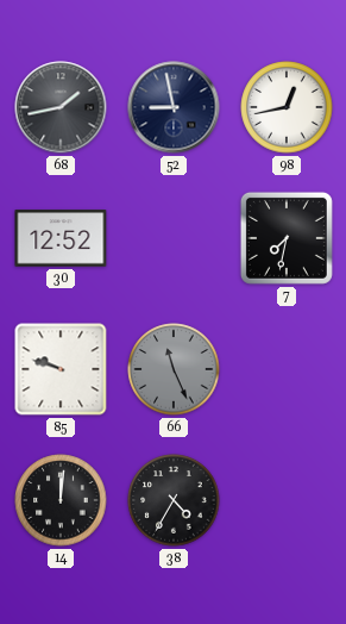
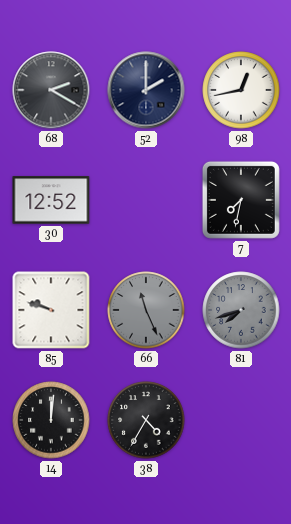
68: 1:43 -> 2:20
52: 8:58 -> 2:00
81: none -> 7:42
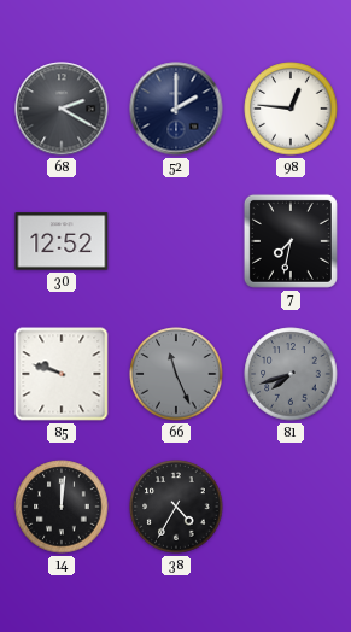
98: 12:43 -> 12:46
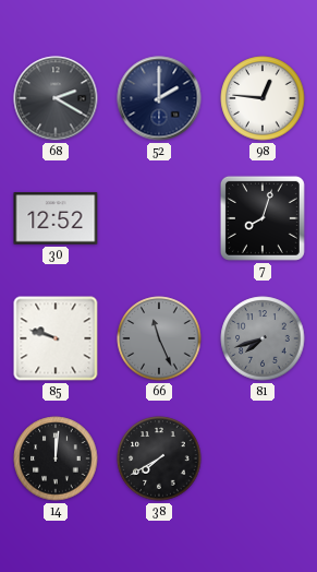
7: 7:32 -> 8:03
38: 4:35 -> 7:40
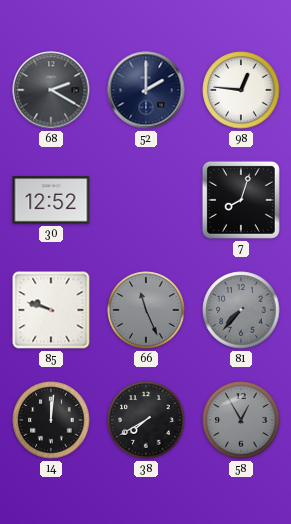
81: 7:42 -> 7:37
58: none -> 12:55
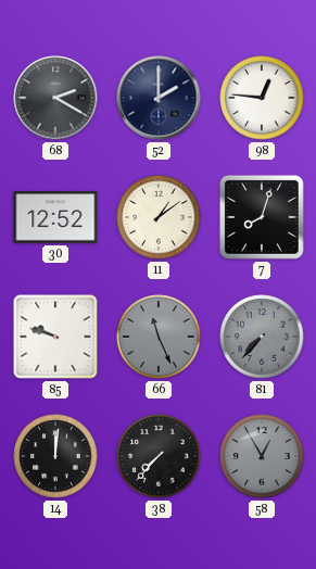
11: none -> 1:09
38: 7:40 -> 7:37
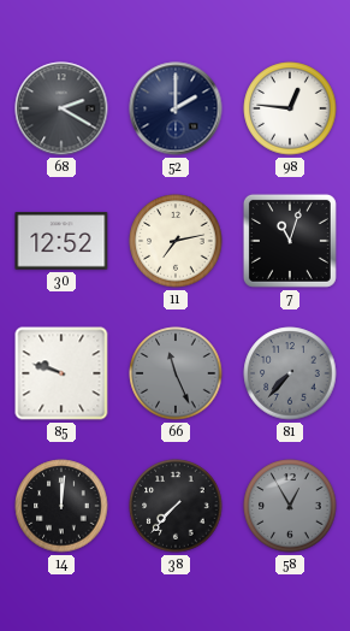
11: 1:09 -> 7:13
7: 8:03 -> 11:03
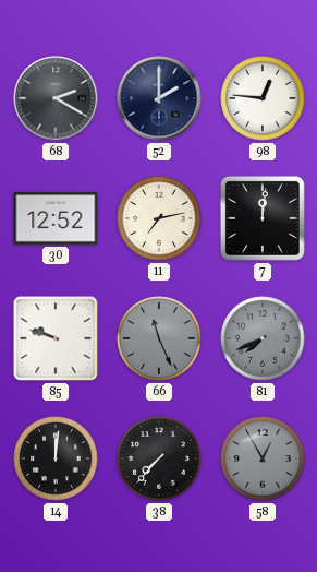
7: 11:03 -> 12:01
81: 7:37 -> 7:41
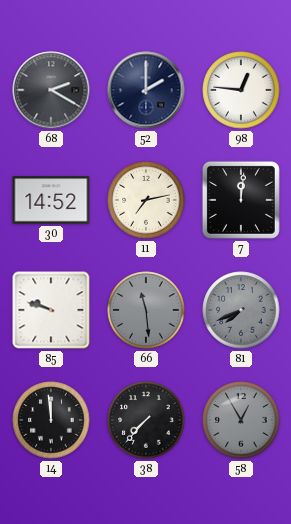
30: 12:52 -> 14:52
66: 11:26 -> 11:29
14: 12:01 -> 11:59
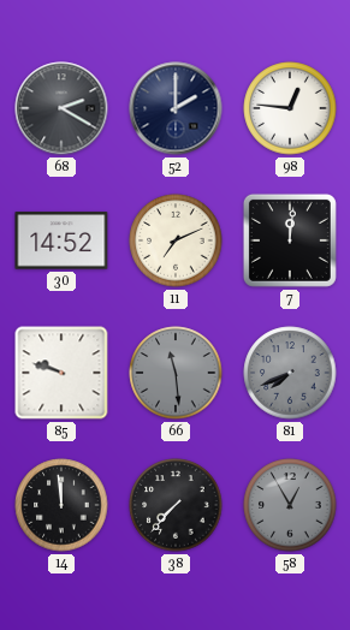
11: 7:13 -> 7:11
